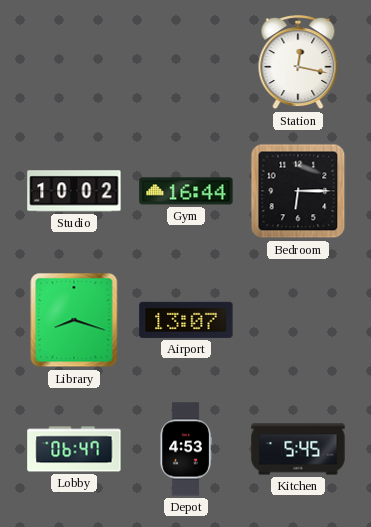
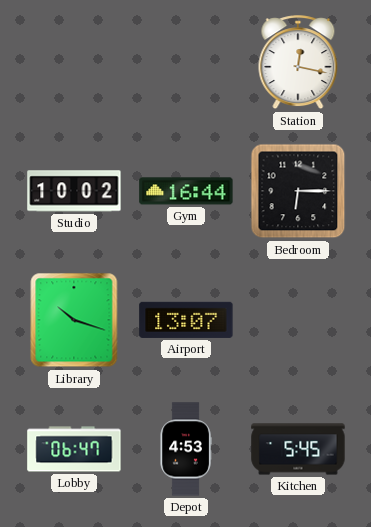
Library: 8:18 -> 10:18
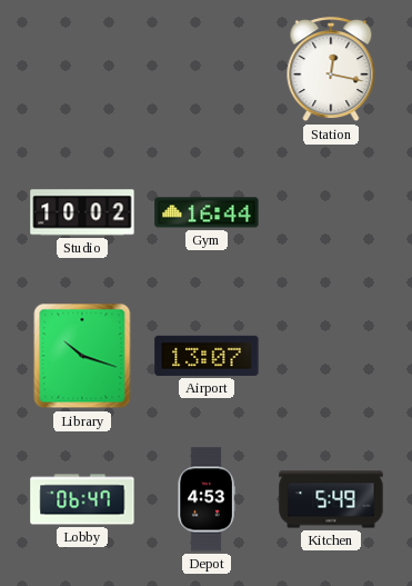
Bedroom: 6:15 -> none
Kitchen: 5:45 -> 5:49
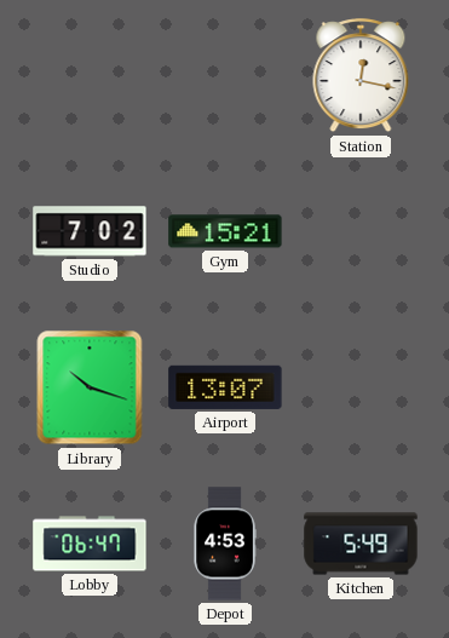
Studio: 10:02 -> 7:02
Gym: 16:44 -> 15:21
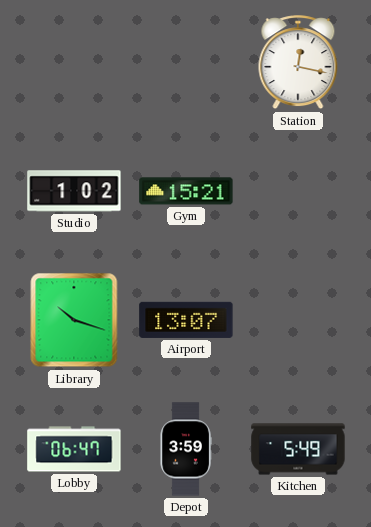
Studio: 7:02 -> 1:02
Depot: 4:53 -> 3:59
